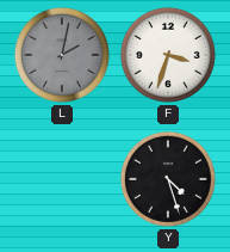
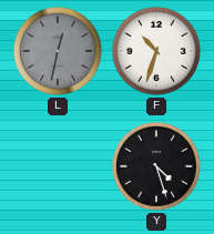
L: 2:02 -> 12:32
F: 3:33 -> 10:33
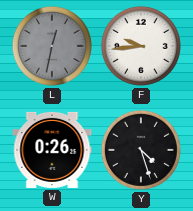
F: 10:33 -> 9:44
W: none -> 0:26
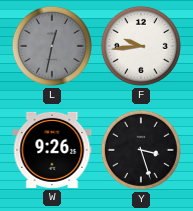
W: 0:26 -> 9:26
Y: 4:27 -> 3:27
